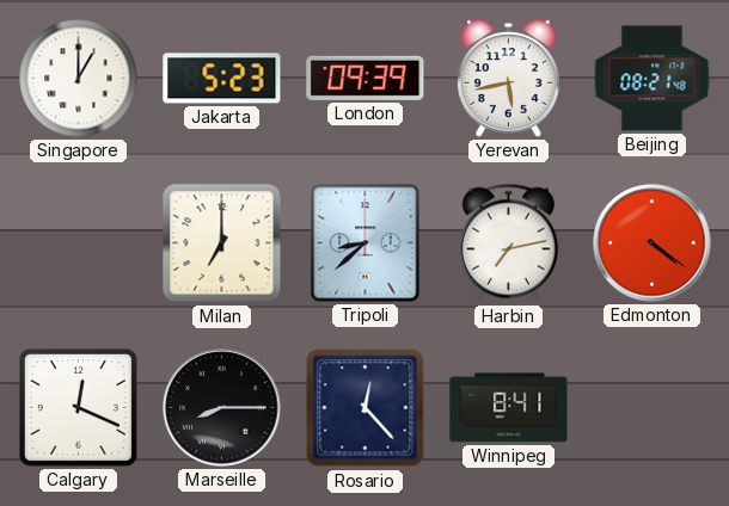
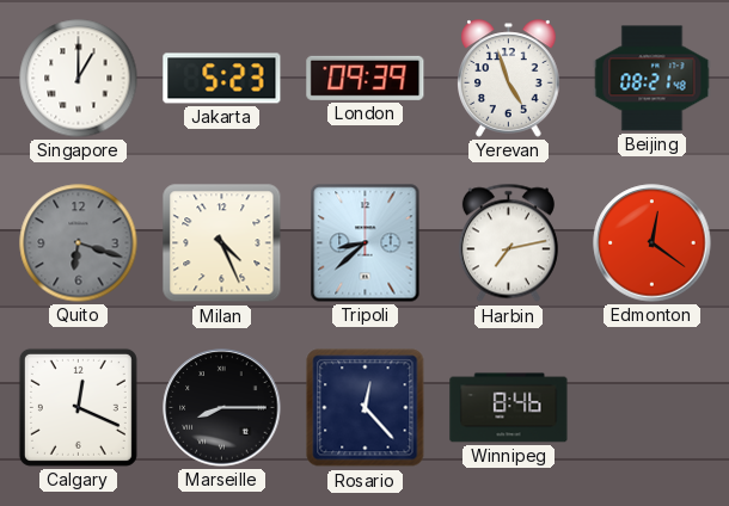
Yerevan: 5:43 -> 4:57
Quito: none -> 6:18
Milan: 7:00 -> 4:26
Edmonton: 4:21 -> 12:21
Winnipeg: 8:41 -> 8:46
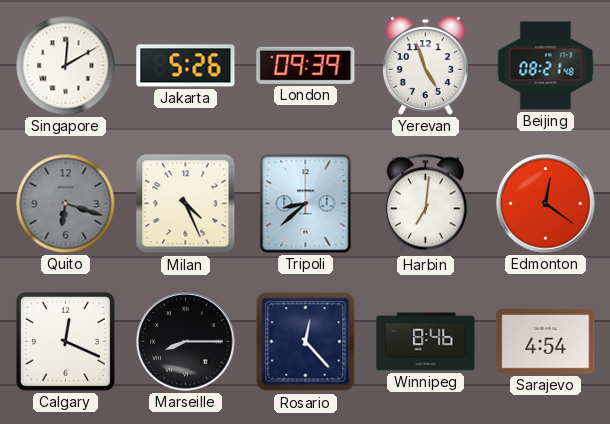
Singapore: 1:00 -> 12:10
Jakarta: 5:23 -> 5:26
Harbin: 7:13 -> 7:01
Sarajevo: none -> 4:54
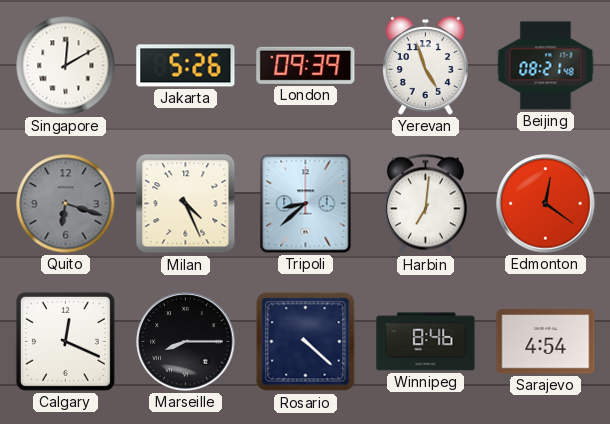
Rosario: 12:23 -> 4:22
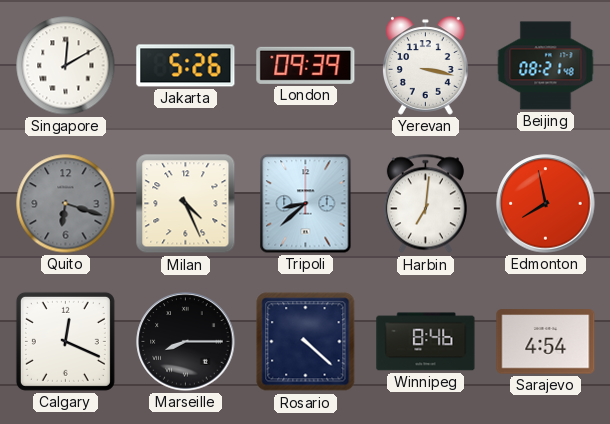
Yerevan: 4:57 -> 3:17
Edmonton: 12:21 -> 7:58
